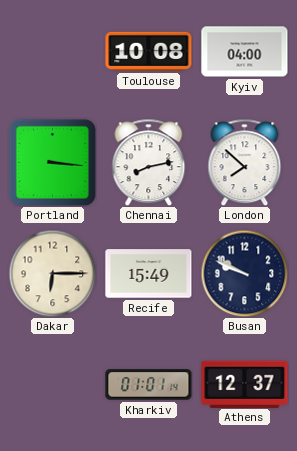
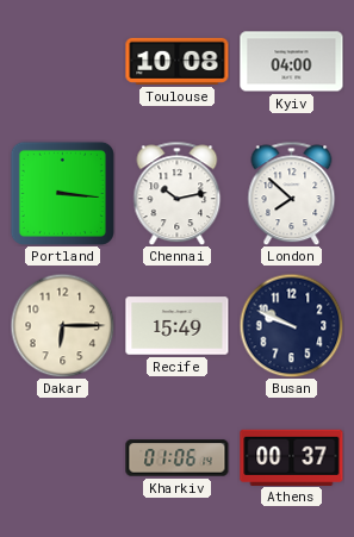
Chennai: 8:13 -> 10:13
Kharkiv: 01:01 -> 01:06
Athens: 12:37 -> 00:37
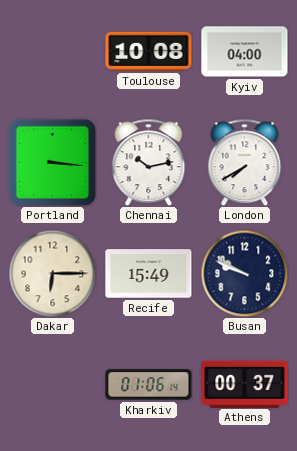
London: 7:52 -> 7:40
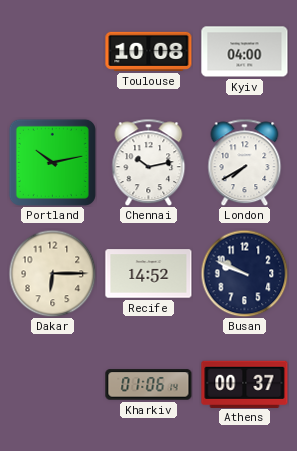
Portland: 3:16 -> 10:13
Recife: 15:49 -> 14:52
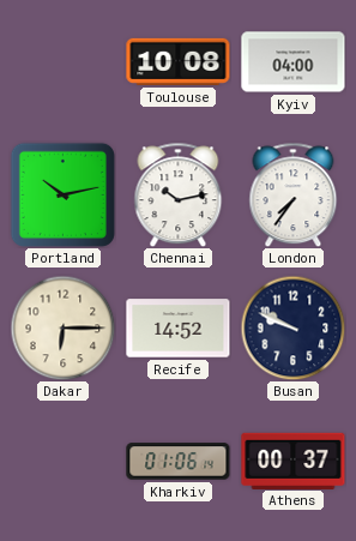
London: 7:40 -> 7:36
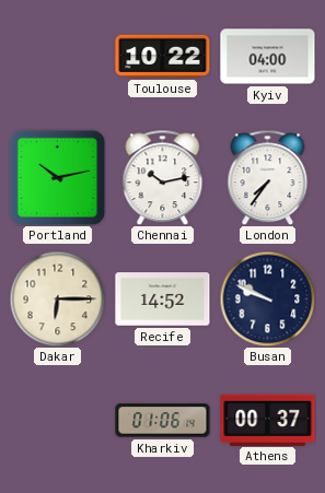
Toulouse: 10:08 -> 10:22
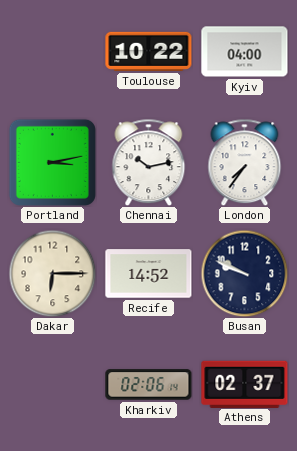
Portland: 10:13 -> 3:13
Kharkiv: 01:06 -> 02:06
Athens: 00:37 -> 02:37
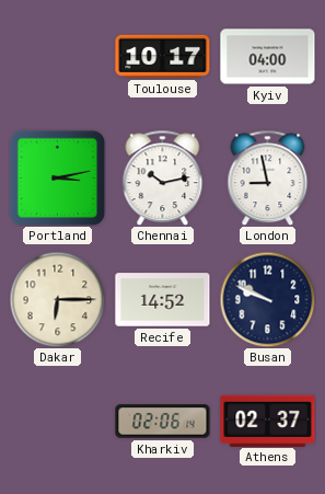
Toulouse: 10:22 -> 10:17
London: 7:36 -> 8:58
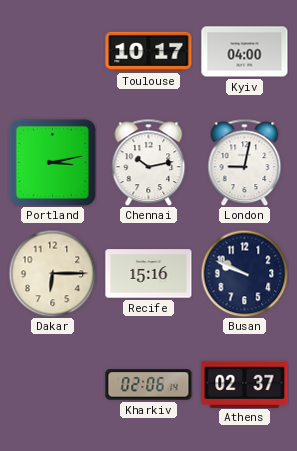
London: 8:58 -> 9:02
Recife: 14:52 -> 15:16
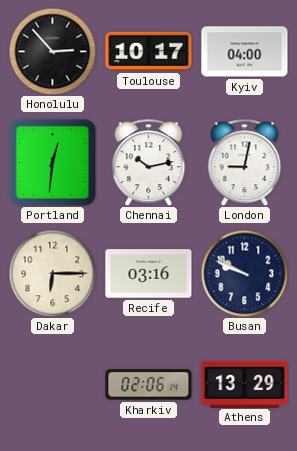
Honolulu: none -> 2:53
Portland: 3:13 -> 12:31
Recife: 15:16 -> 03:16
Athens: 02:37 -> 13:29
